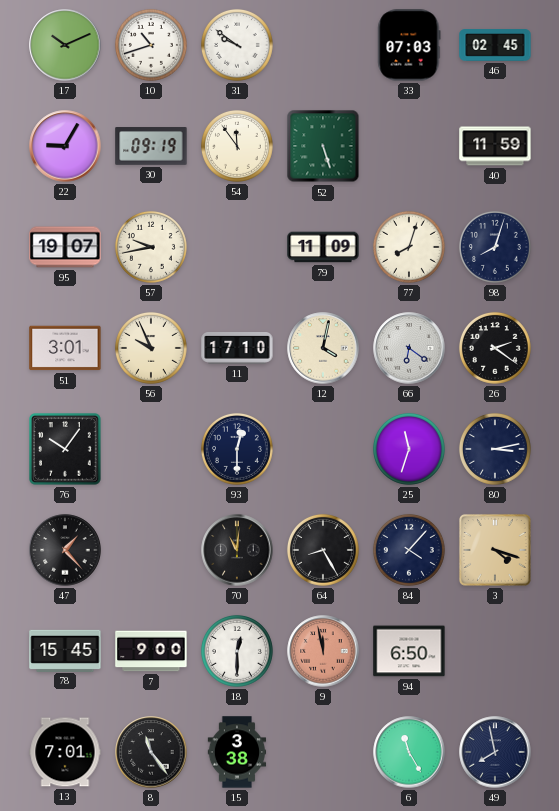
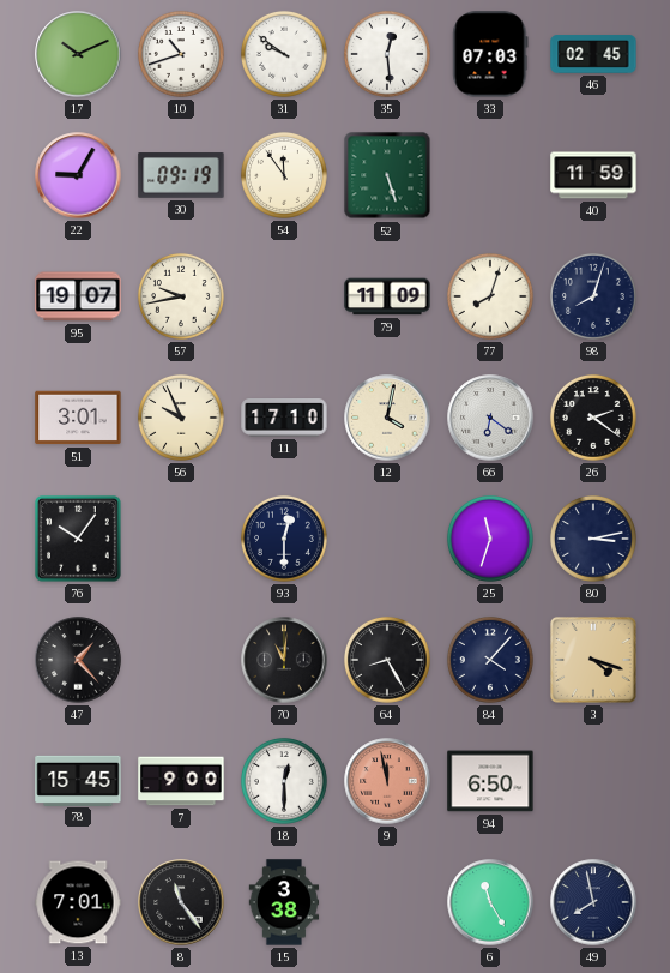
35: none -> 12:29
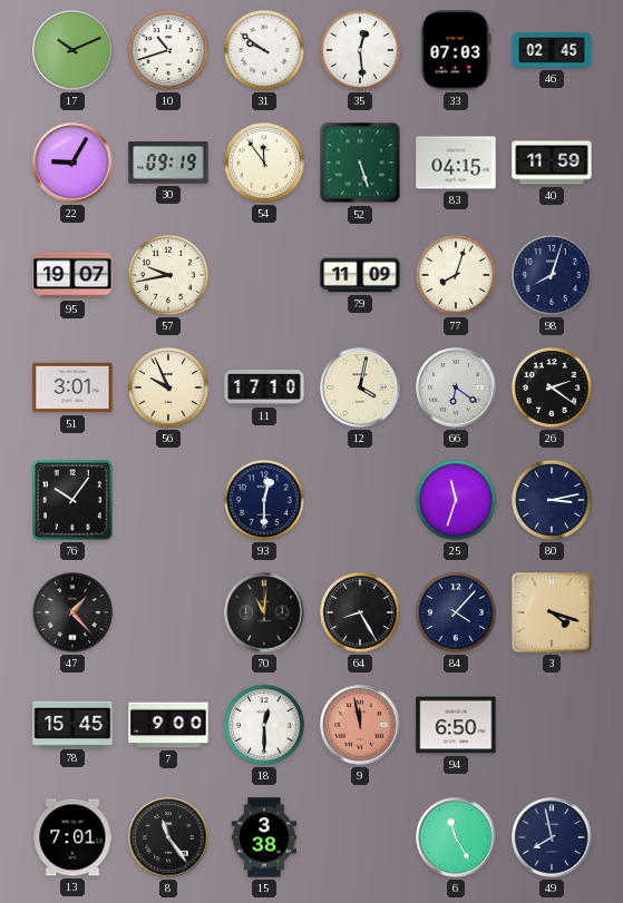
83: none -> 04:15
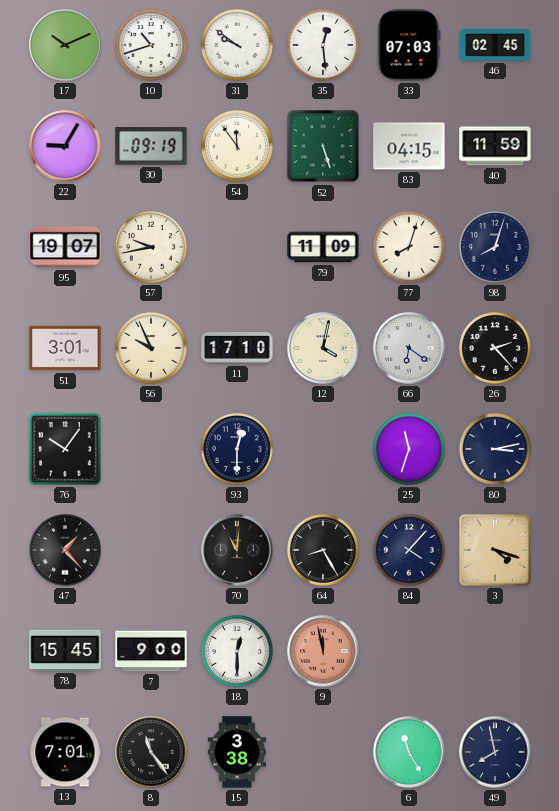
26: 2:21 -> 2:23
94: 6:50 -> none
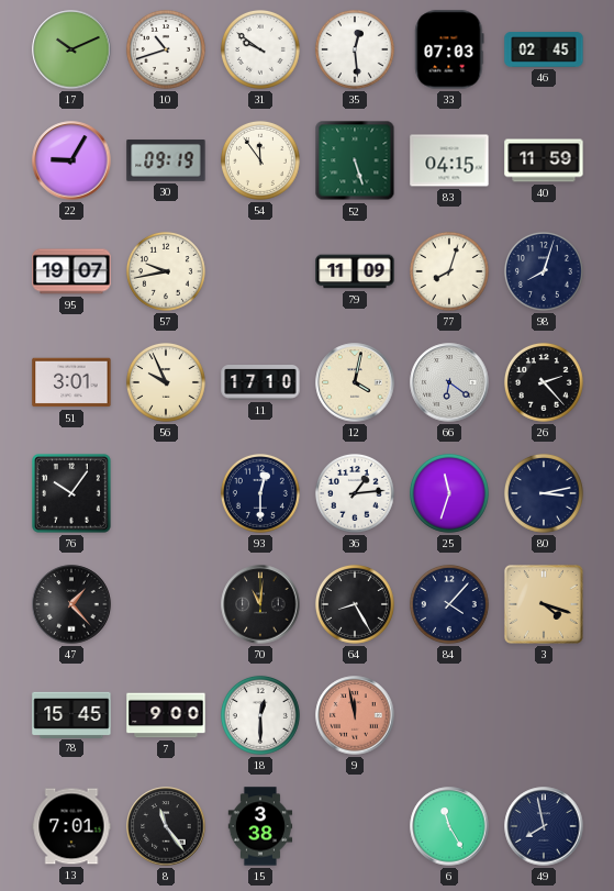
36: none -> 1:14
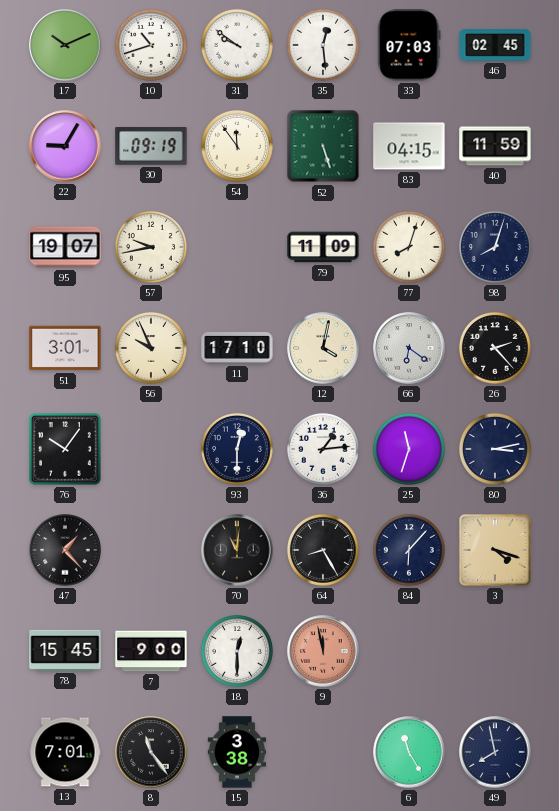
84: 4:07 -> 6:07
